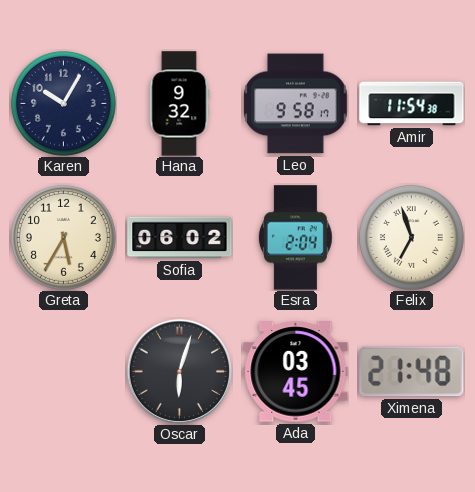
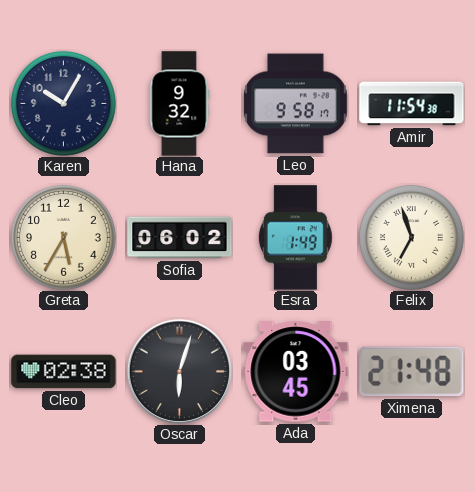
Esra: 2:04 -> 1:49
Cleo: none -> 02:38
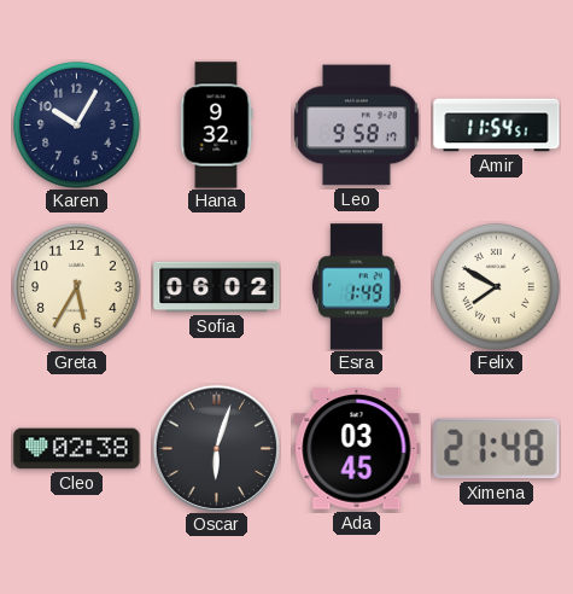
Amir: 11:54:38 -> 11:54:51
Felix: 6:57 -> 7:50
